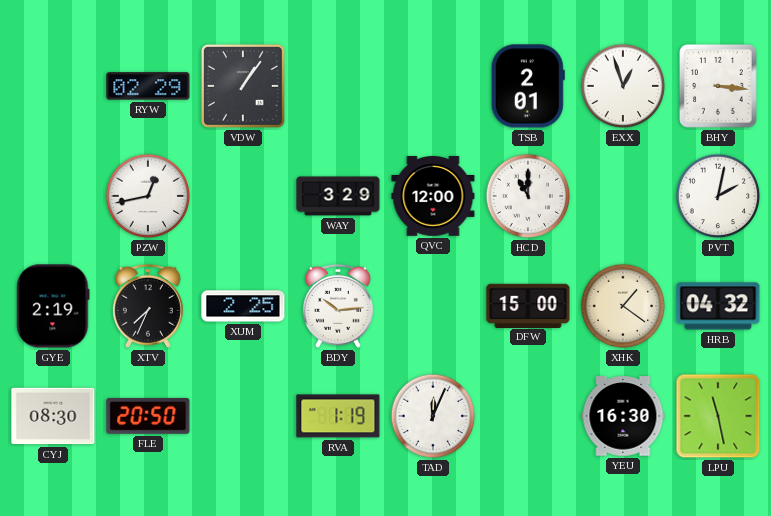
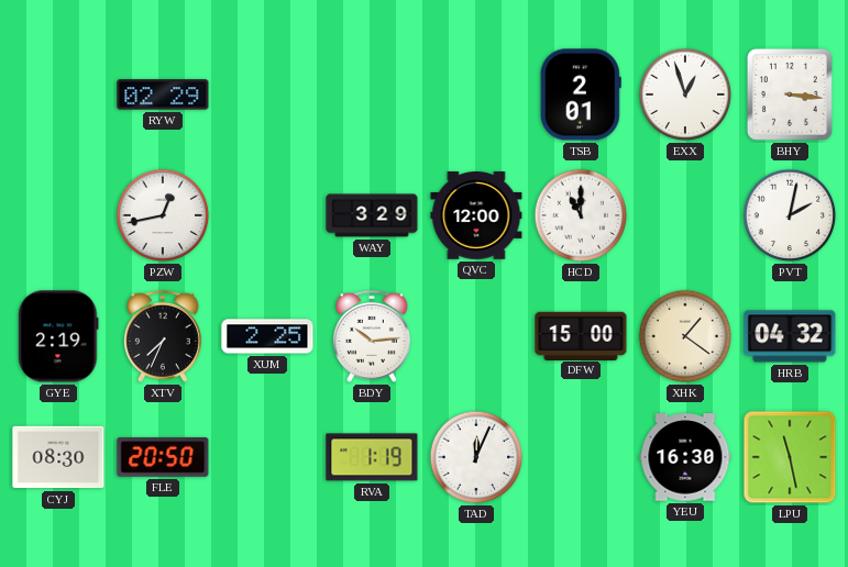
VDW: 1:06 -> none
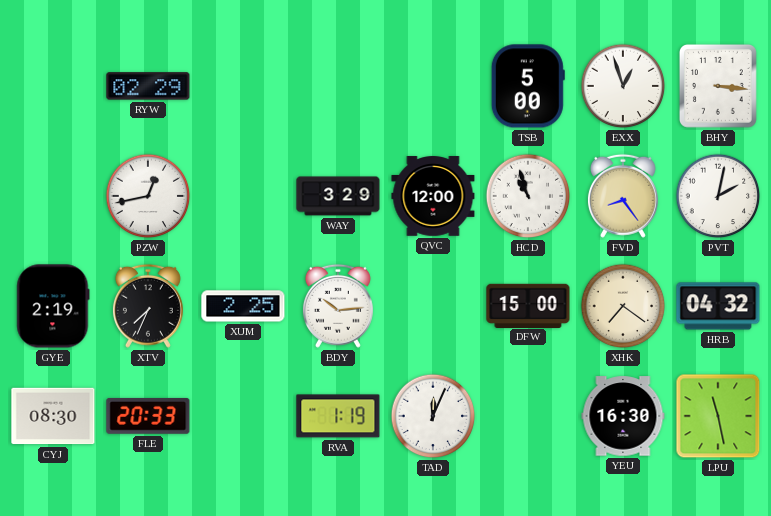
TSB: 2:01 -> 5:00
HCD: 11:00 -> 10:57
FVD: none -> 8:24
XHK: 1:21 -> 7:21
FLE: 20:50 -> 20:33
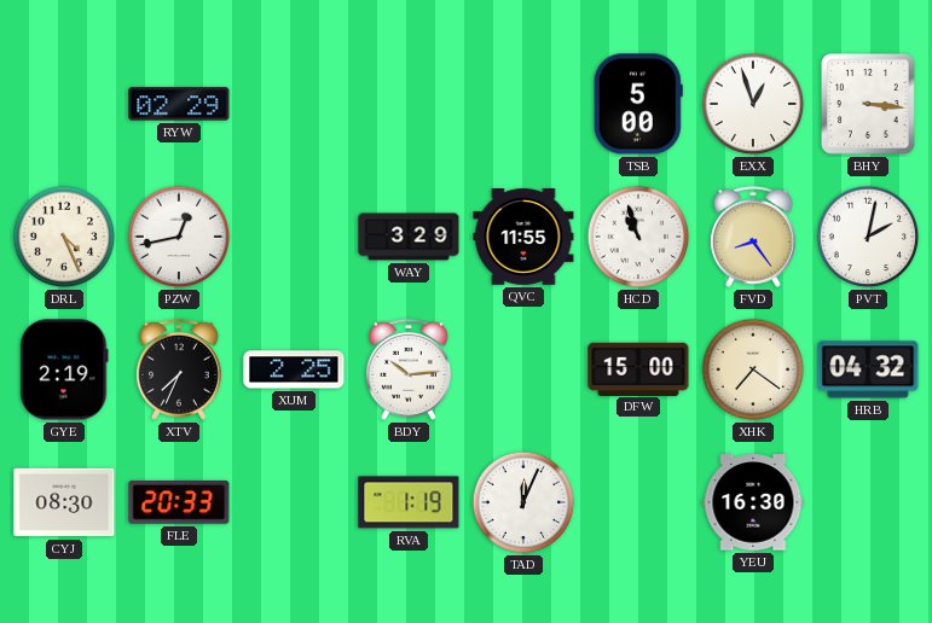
DRL: none -> 4:26
QVC: 12:00 -> 11:55
LPU: 11:28 -> none
